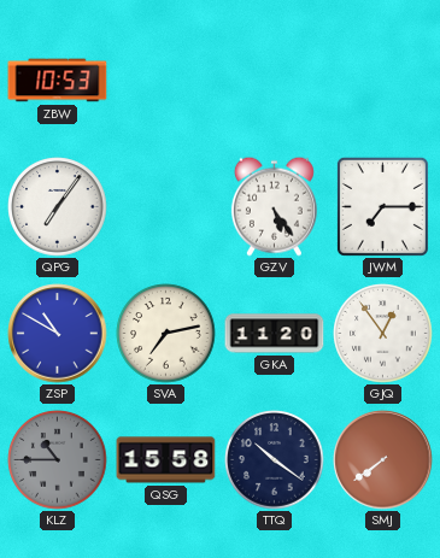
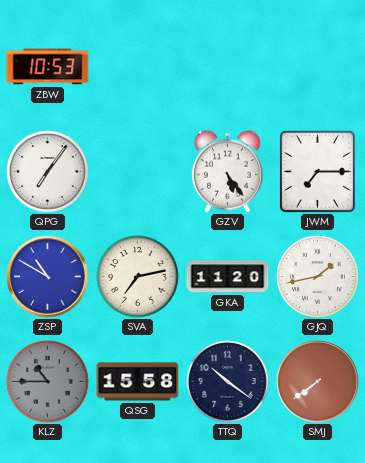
GJQ: 12:54 -> 1:43
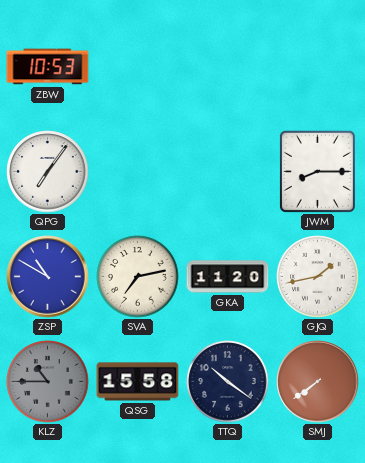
GZV: 5:24 -> none
JWM: 7:15 -> 8:15
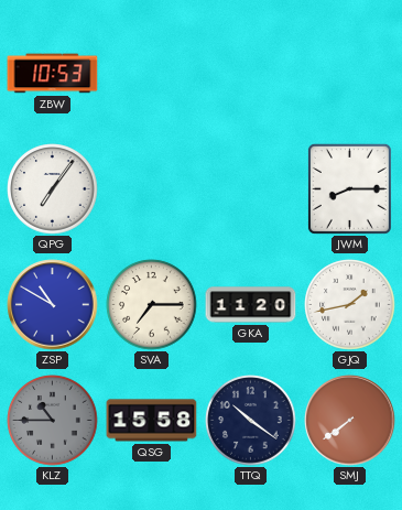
SVA: 7:13 -> 7:15
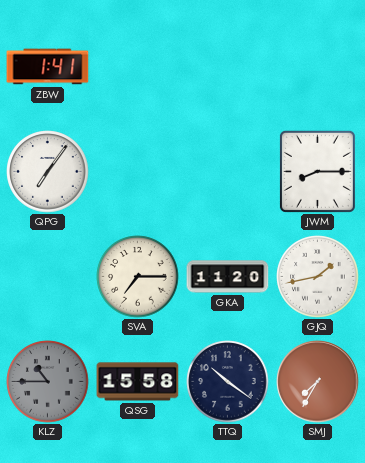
ZBW: 10:53 -> 1:41
ZSP: 10:50 -> none
SMJ: 7:39 -> 7:35
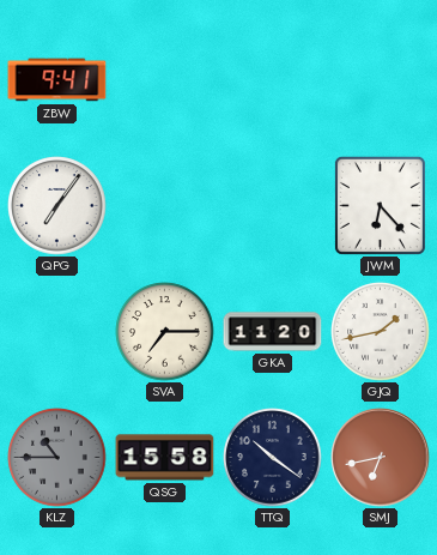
ZBW: 1:41 -> 9:41
JWM: 8:15 -> 6:23
SMJ: 7:35 -> 6:43
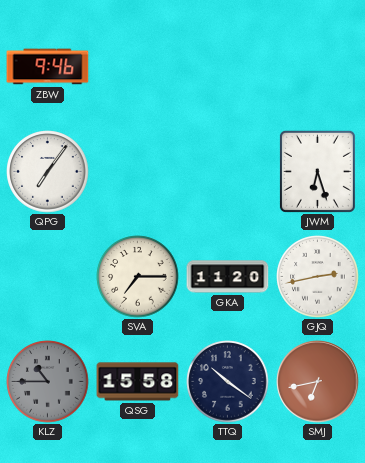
ZBW: 9:41 -> 9:46
JWM: 6:23 -> 6:27
GJQ: 1:43 -> 2:43
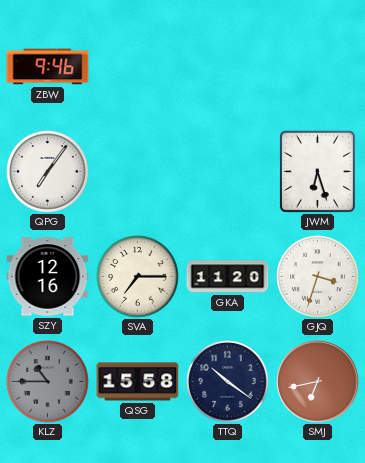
SZY: none -> 12:16
GJQ: 2:43 -> 3:33
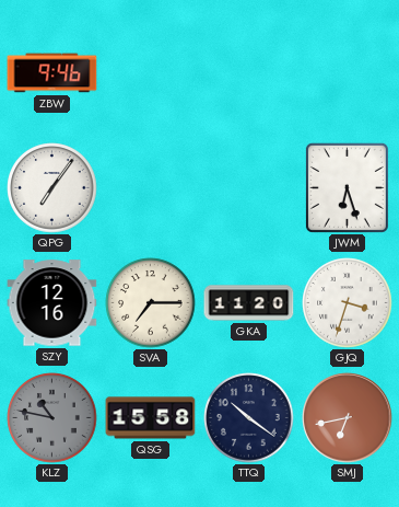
KLZ: 10:45 -> 10:47
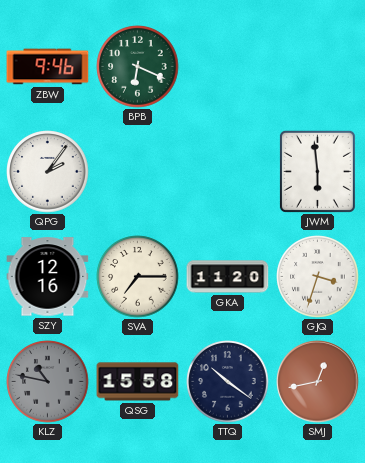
BPB: none -> 6:19
QPG: 7:06 -> 2:06
JWM: 6:27 -> 5:59
SMJ: 6:43 -> 12:43
